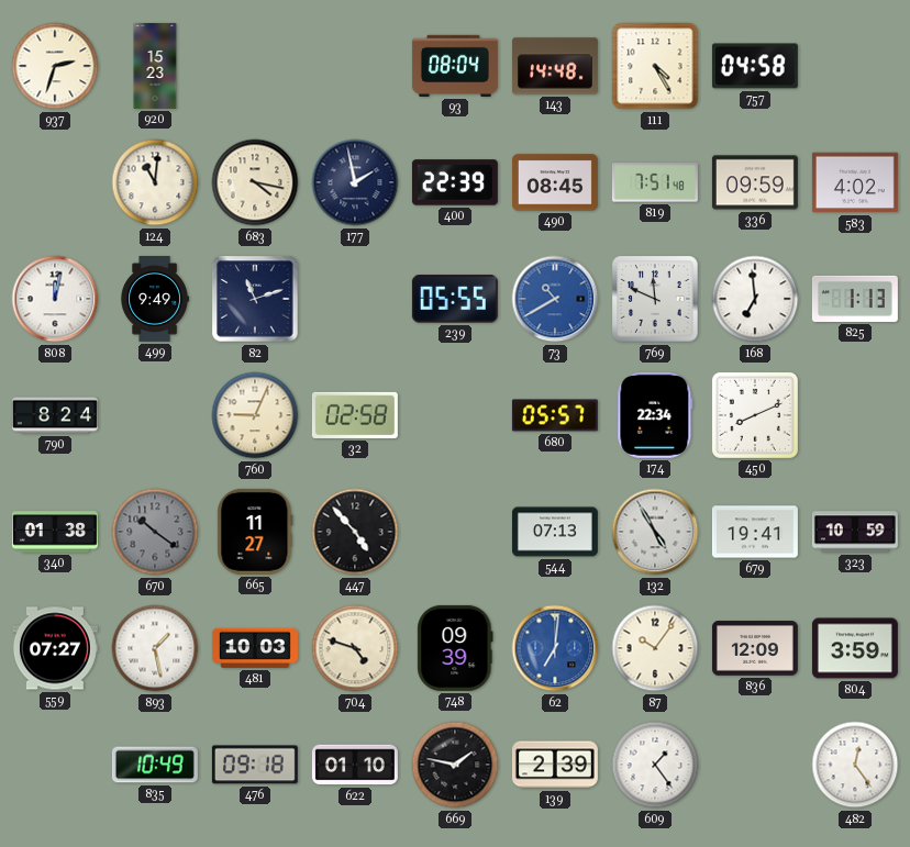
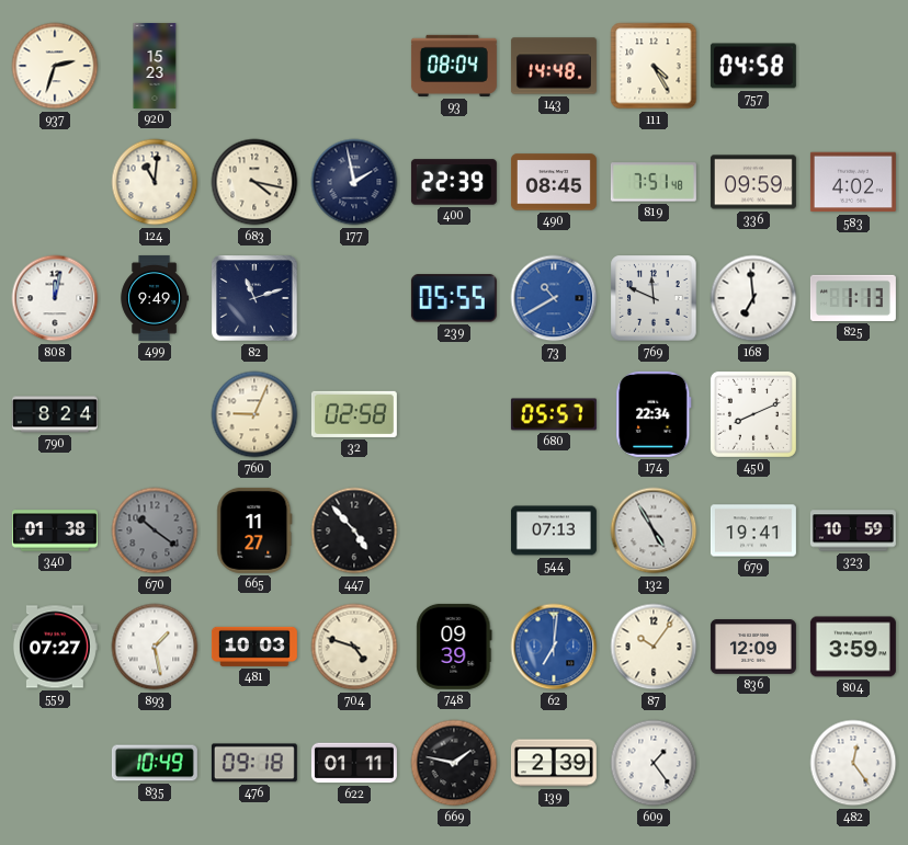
622: 01:10 -> 01:11
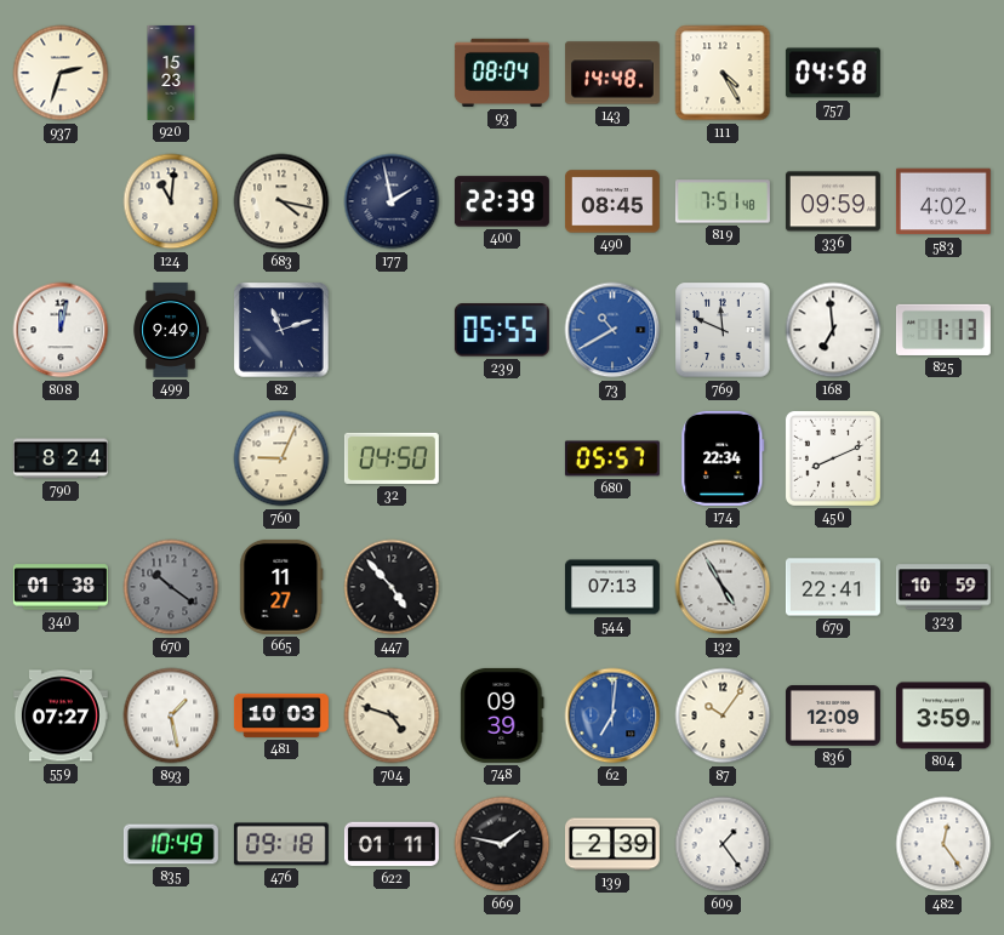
32: 02:58 -> 04:50
679: 19:41 -> 22:41
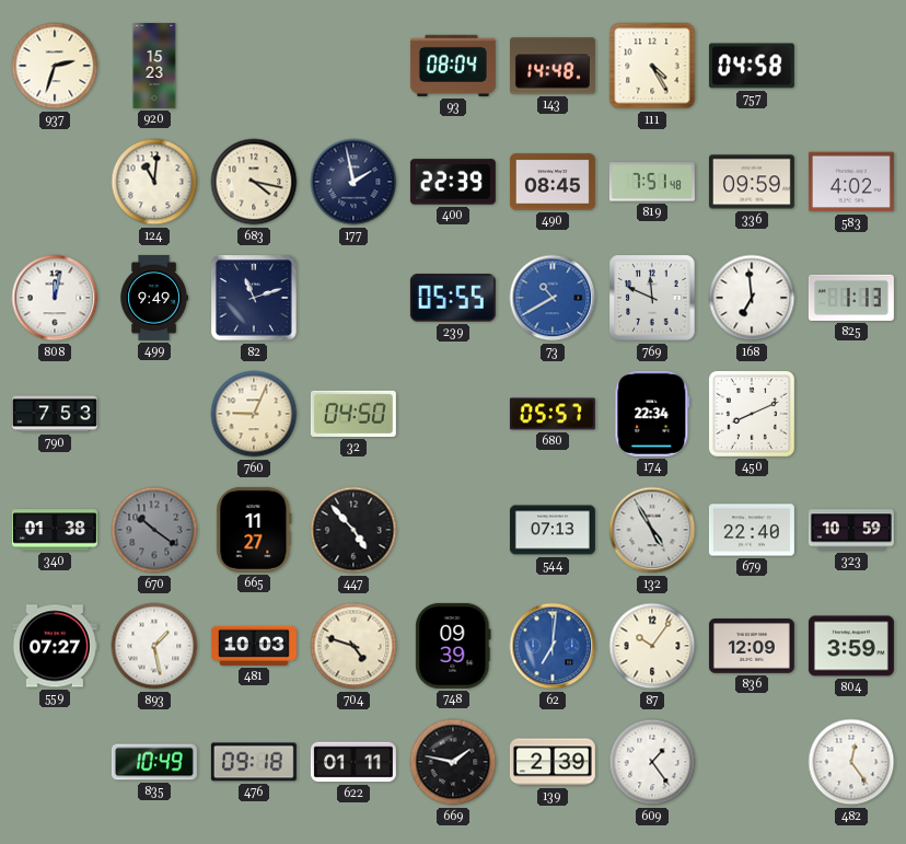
790: 8:24 -> 7:53
679: 22:41 -> 22:40
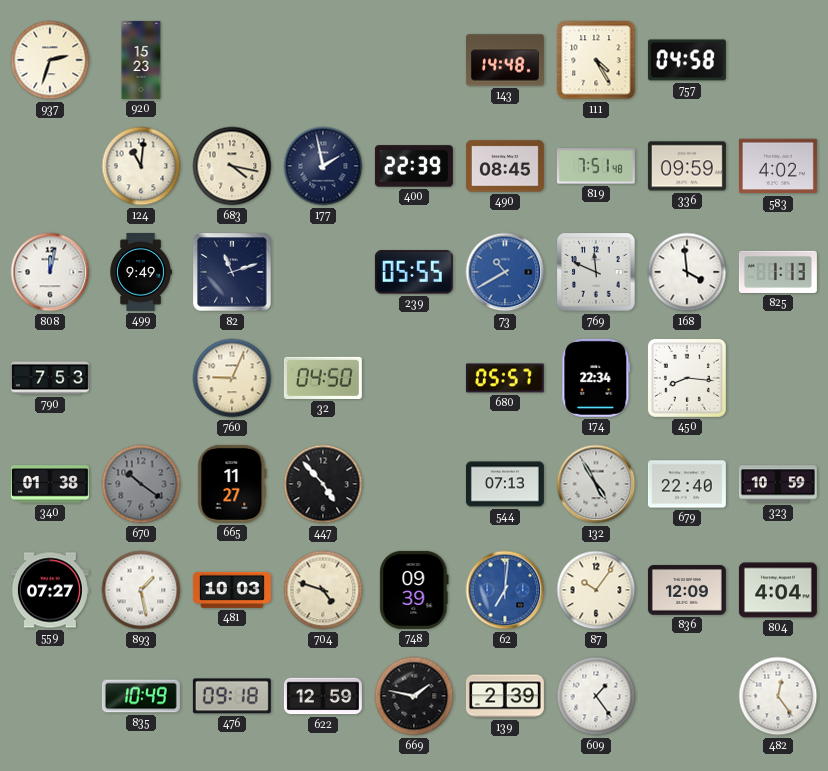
93: 08:04 -> none
168: 6:59 -> 3:59
450: 8:11 -> 8:16
804: 3:59 -> 4:04
622: 01:11 -> 12:59
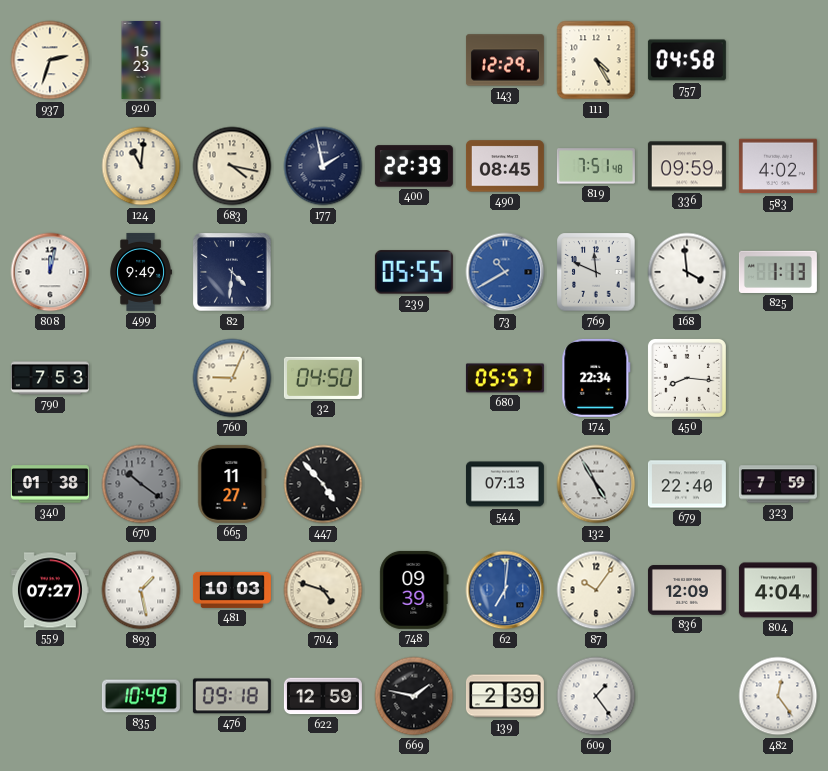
143: 14:48 -> 12:29
82: 11:12 -> 4:31
323: 10:59 -> 7:59
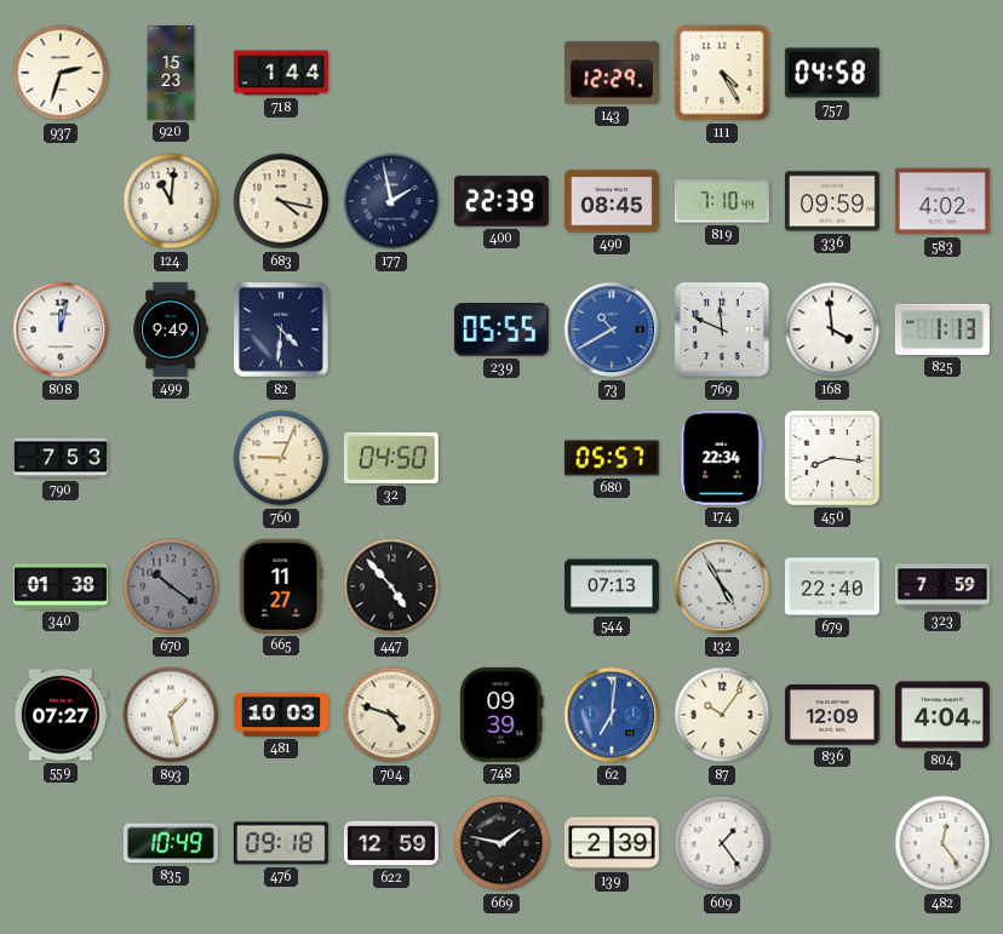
718: none -> 1:44
819: 7:51 -> 7:10
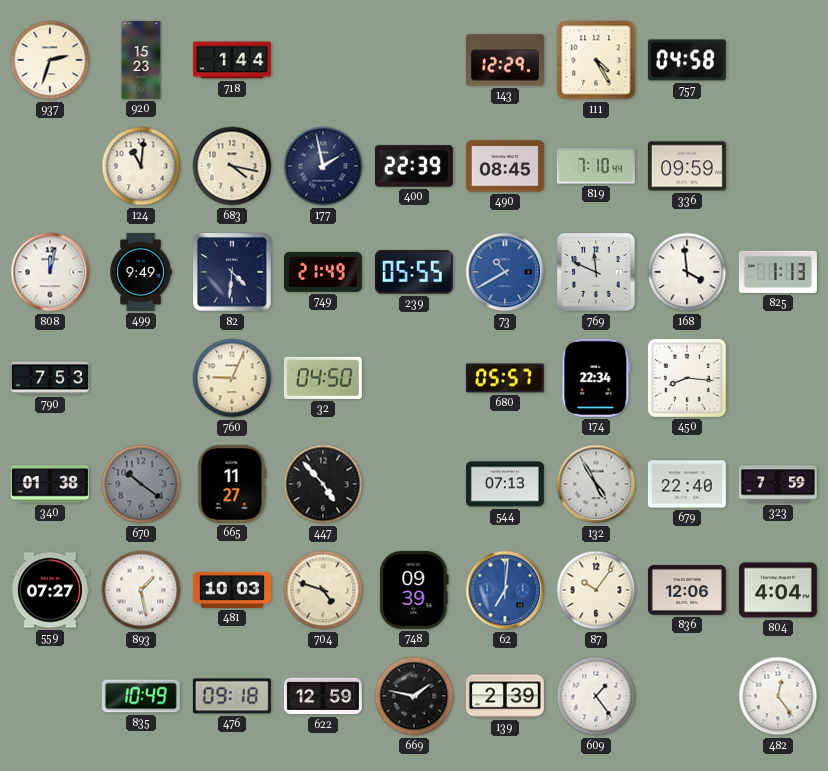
583: 4:02 -> none
749: none -> 21:49
836: 12:09 -> 12:06
